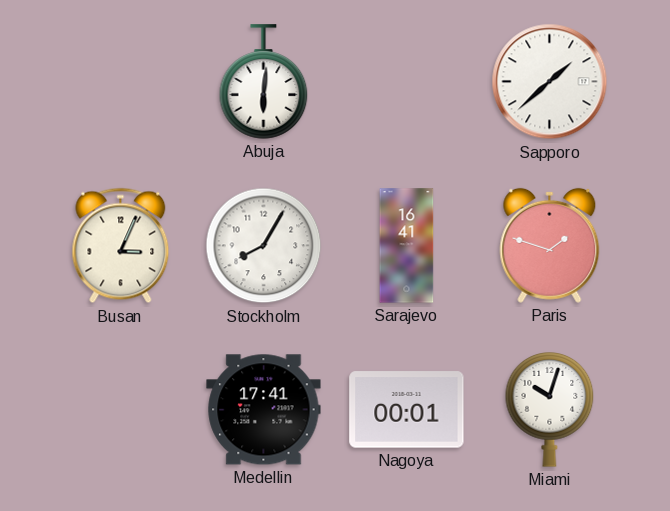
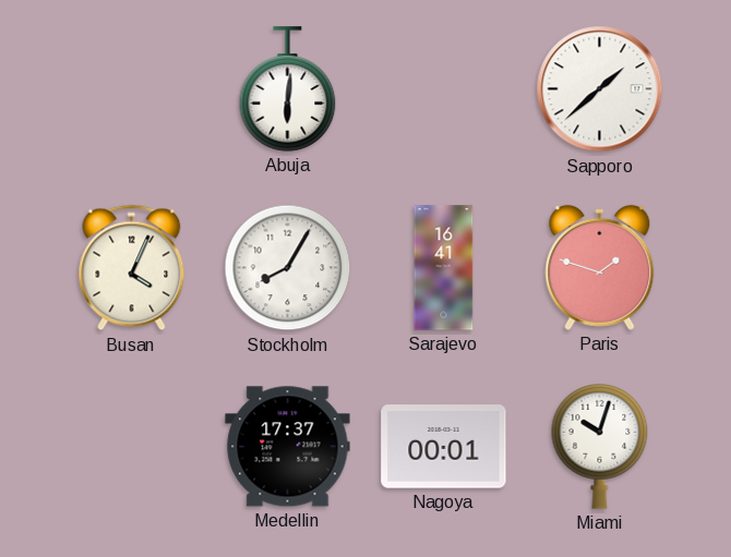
Busan: 3:04 -> 4:04
Medellin: 17:41 -> 17:37
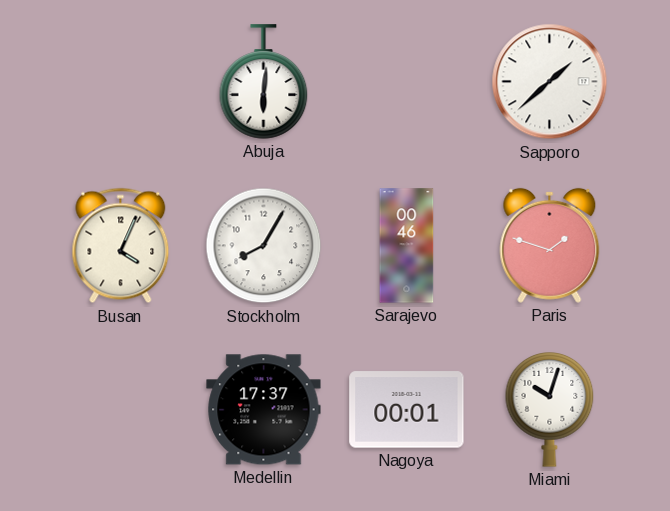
Sarajevo: 16:41 -> 00:46
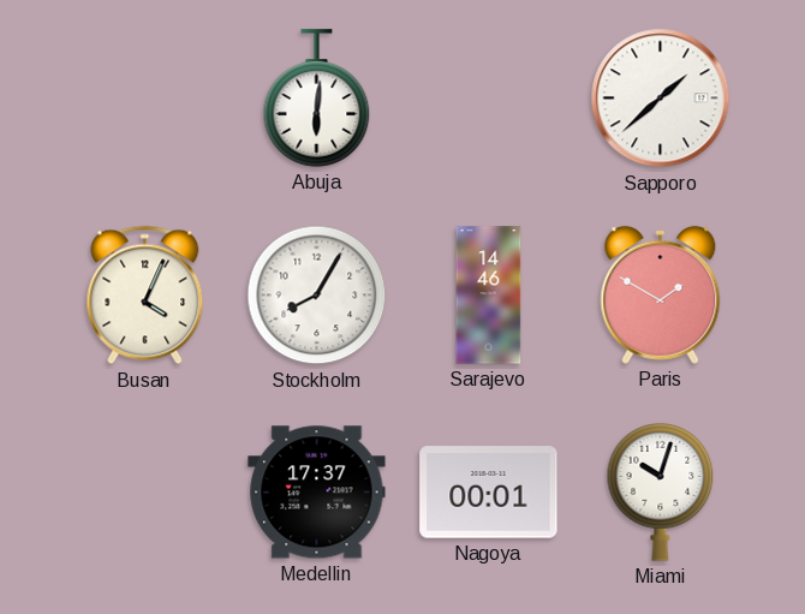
Sarajevo: 00:46 -> 14:46
Paris: 1:48 -> 1:50
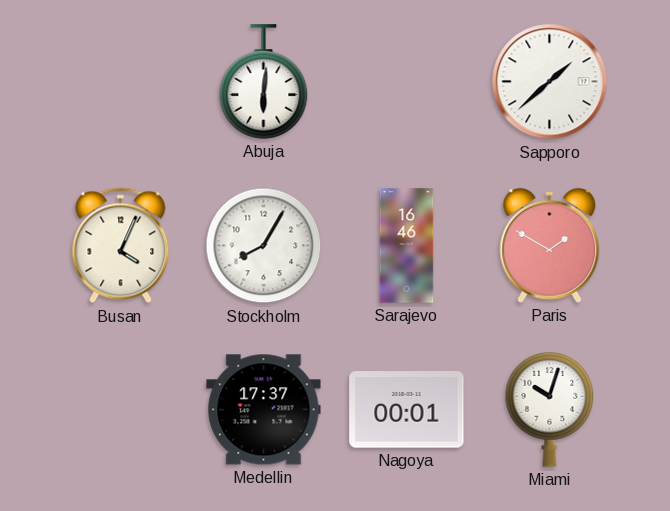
Sarajevo: 14:46 -> 16:46
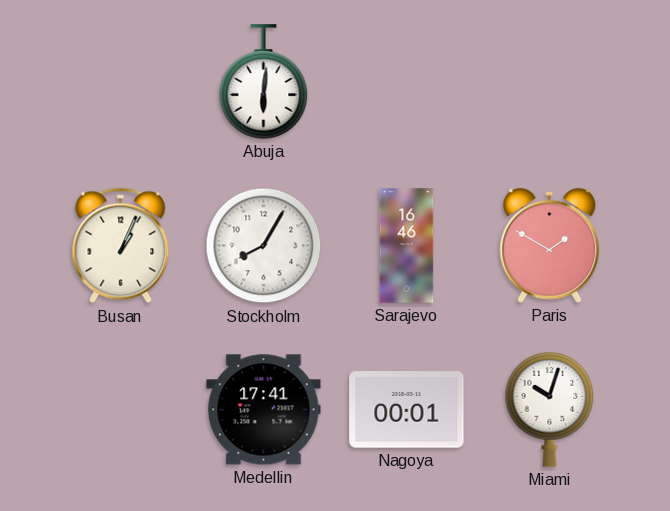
Sapporo: 1:38 -> none
Busan: 4:04 -> 1:04
Medellin: 17:37 -> 17:41
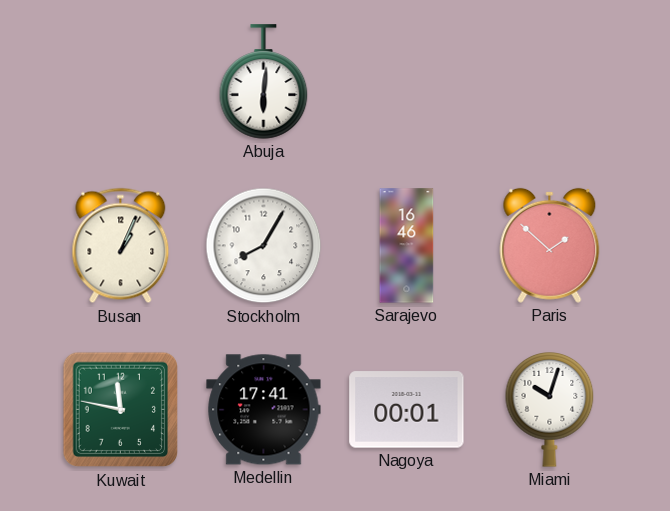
Paris: 1:50 -> 1:52
Kuwait: none -> 11:47
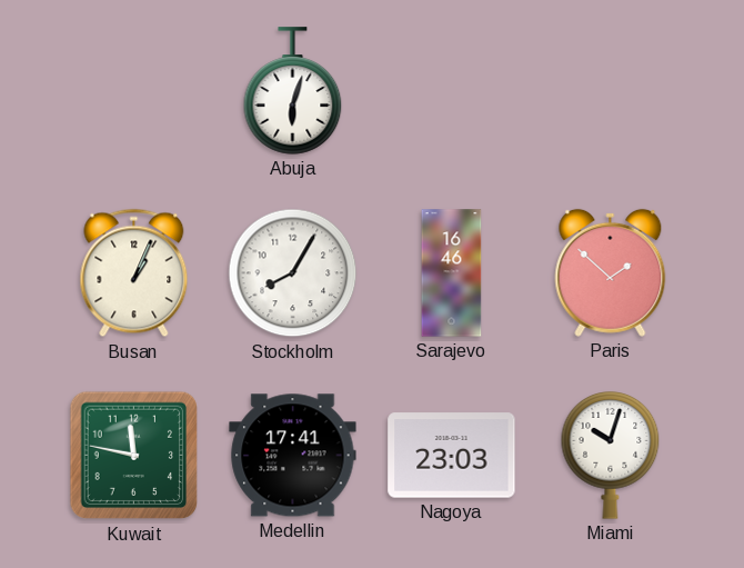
Abuja: 6:01 -> 6:03
Nagoya: 00:01 -> 23:03
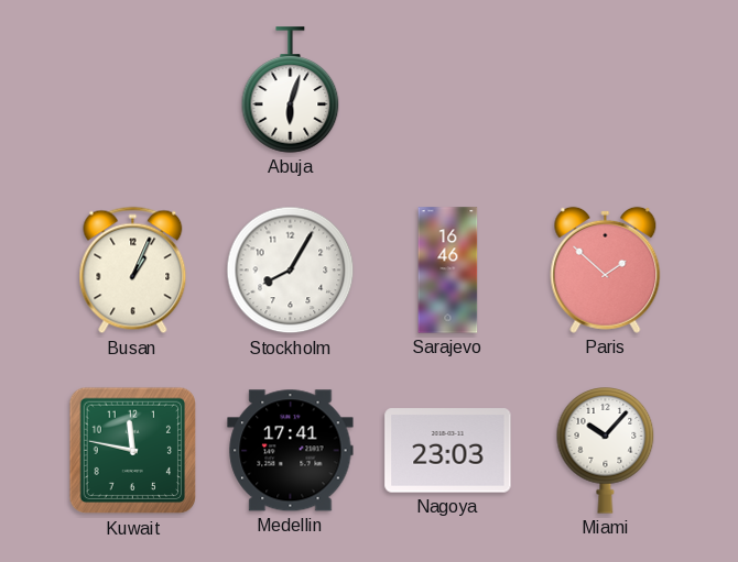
Miami: 10:03 -> 10:07
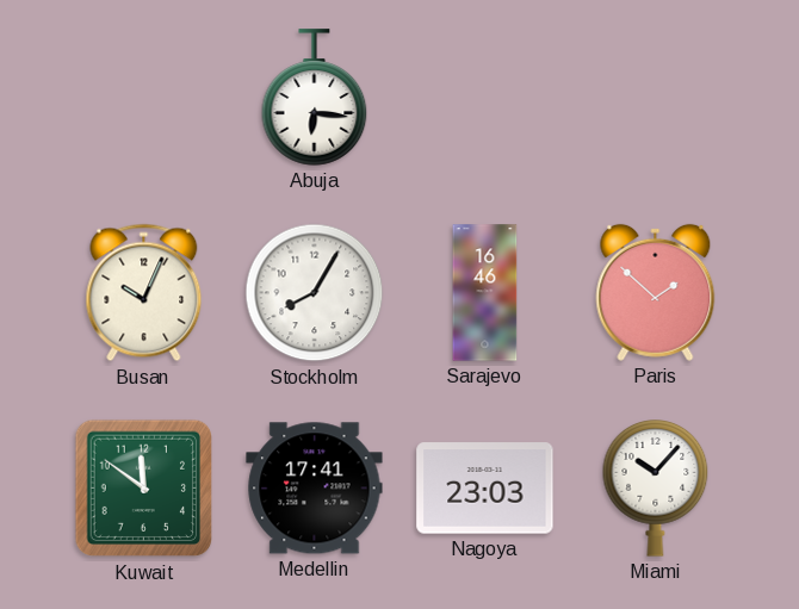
Abuja: 6:03 -> 6:16
Busan: 1:04 -> 10:04
Kuwait: 11:47 -> 11:51
